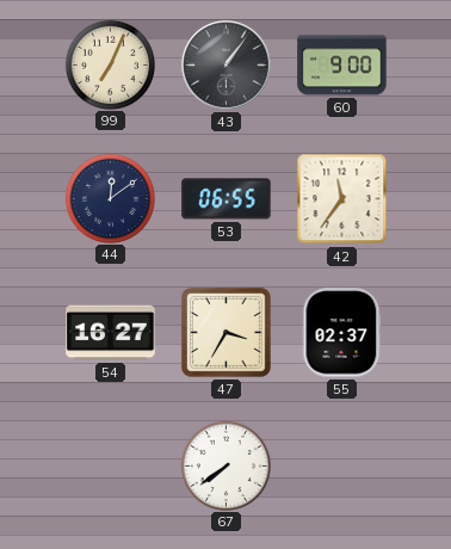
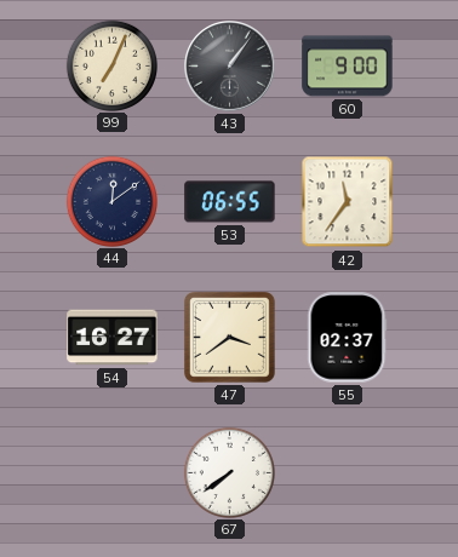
47: 3:35 -> 3:39
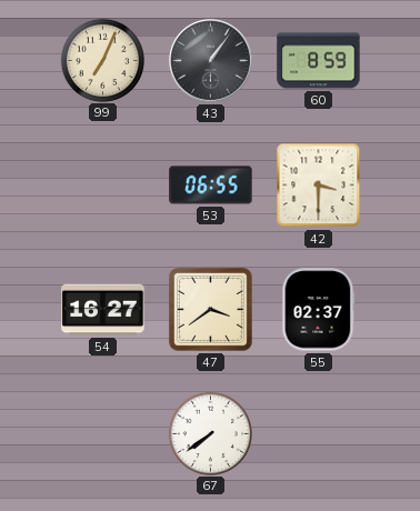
60: 9:00 -> 8:59
44: 12:09 -> none
42: 11:36 -> 3:30
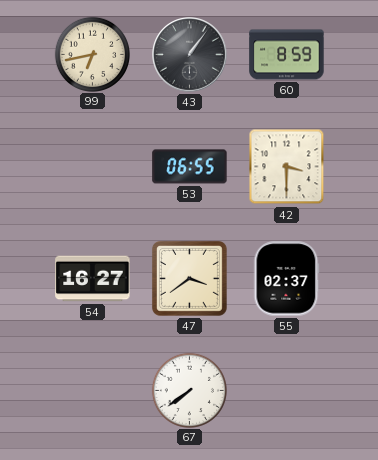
99: 7:04 -> 6:43
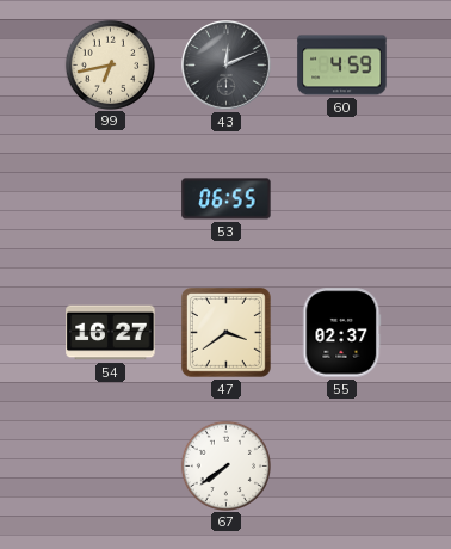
43: 1:06 -> 12:11
60: 8:59 -> 4:59
42: 3:30 -> none
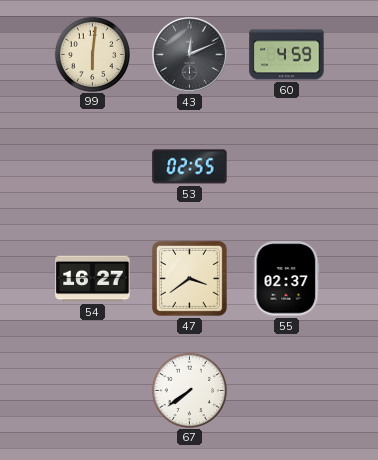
99: 6:43 -> 6:01
53: 06:55 -> 02:55
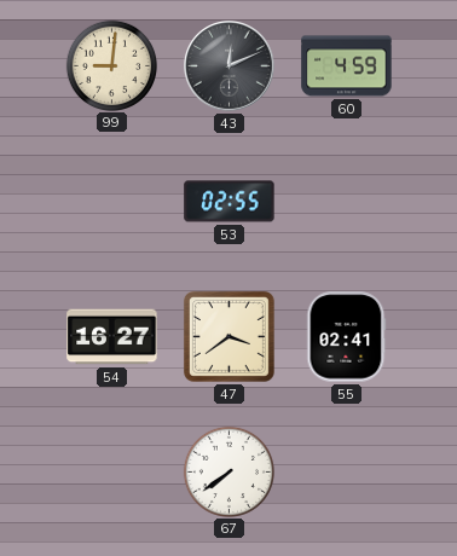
99: 6:01 -> 9:01
55: 02:37 -> 02:41
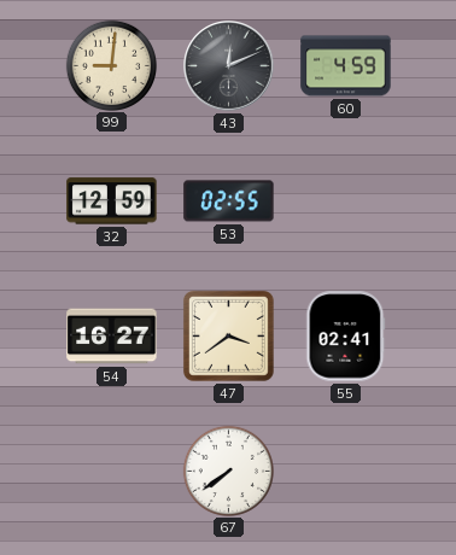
32: none -> 12:59
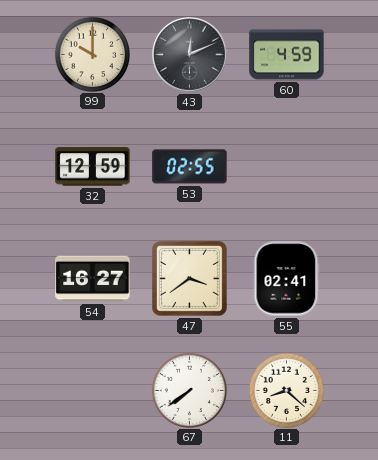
99: 9:01 -> 10:00
11: none -> 8:22
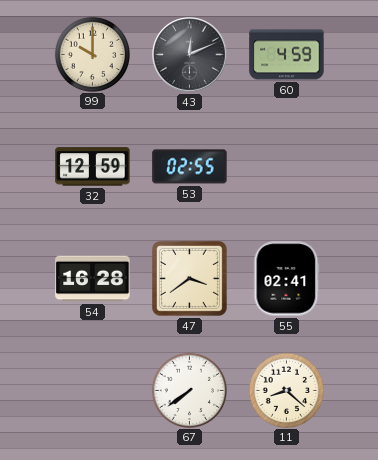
54: 16:27 -> 16:28
